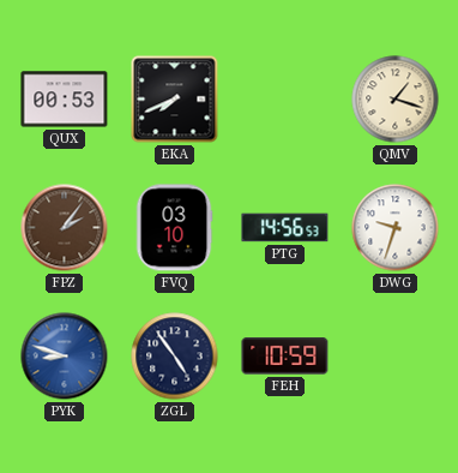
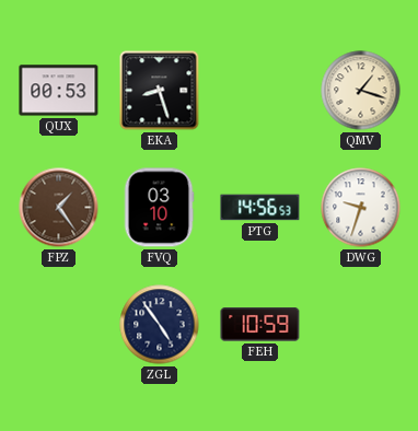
EKA: 7:41 -> 8:27
FPZ: 2:06 -> 1:24
PYK: 8:48 -> none
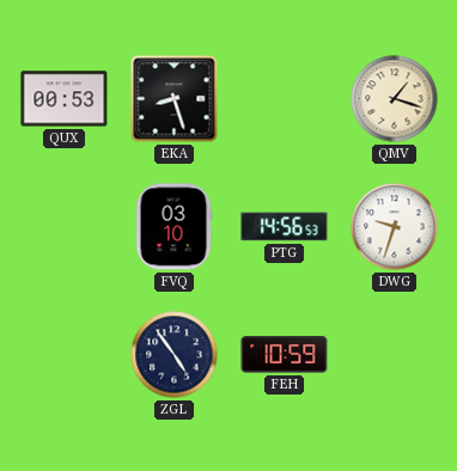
FPZ: 1:24 -> none
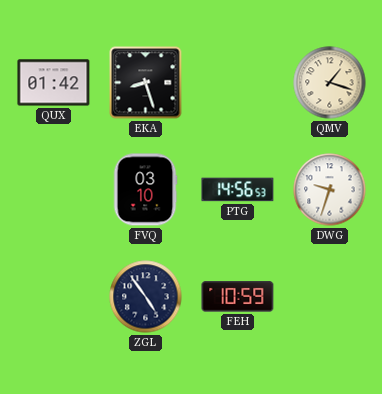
QUX: 00:53 -> 01:42
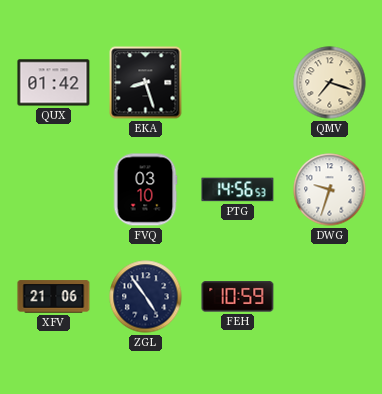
QMV: 1:18 -> 7:18
XFV: none -> 21:06
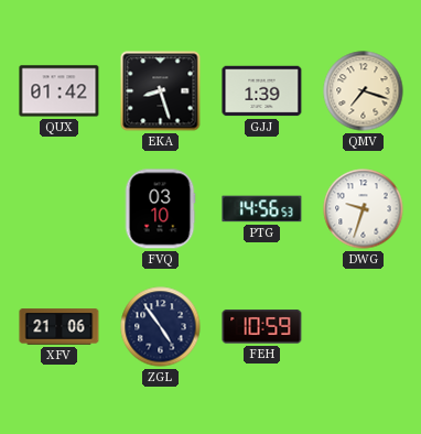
GJJ: none -> 1:39
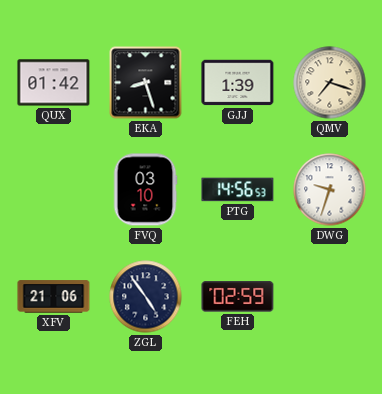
FEH: 10:59 -> 02:59
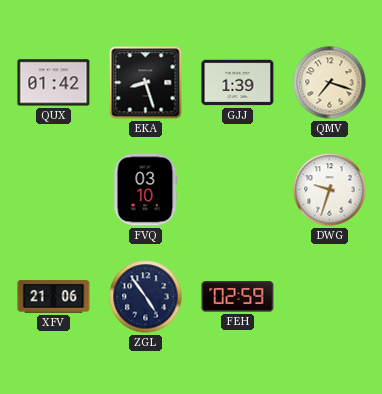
PTG: 14:56 -> none
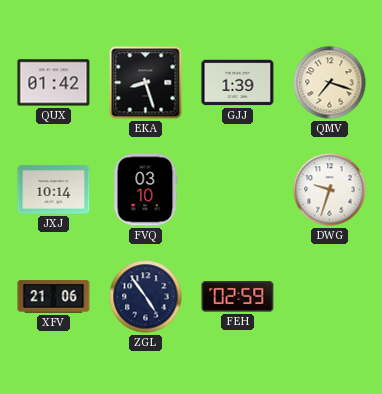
JXJ: none -> 10:14
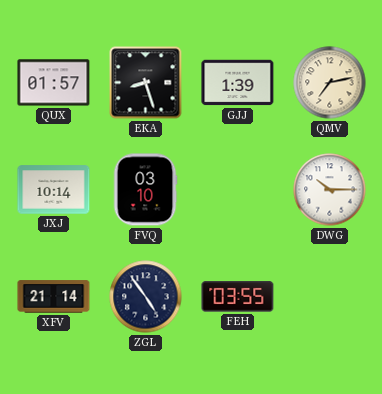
QUX: 01:42 -> 01:57
QMV: 7:18 -> 7:13
DWG: 9:33 -> 10:15
XFV: 21:06 -> 21:14
FEH: 02:59 -> 03:55
